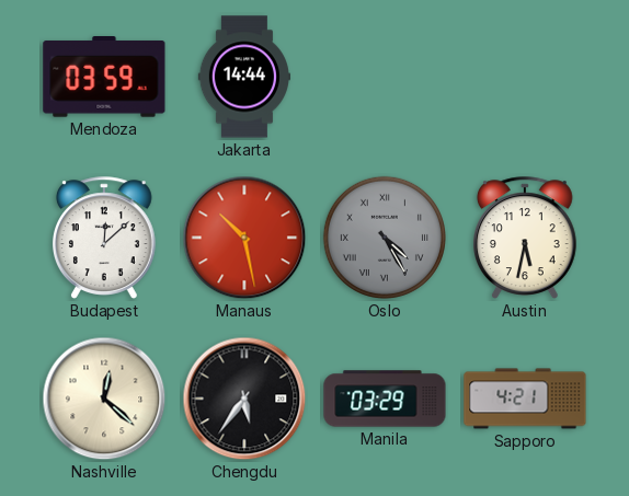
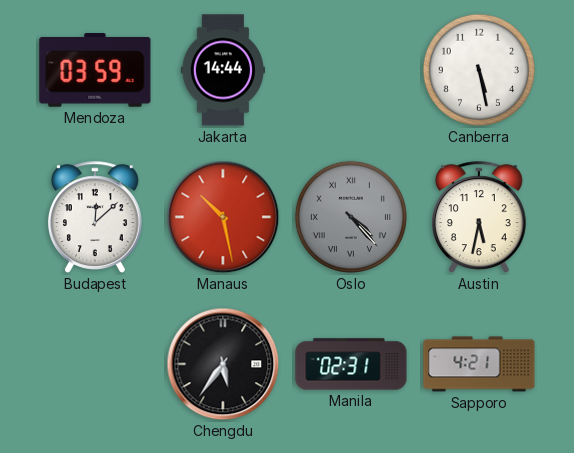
Canberra: none -> 5:28
Oslo: 4:25 -> 4:23
Nashville: 12:22 -> none
Manila: 03:29 -> 02:31
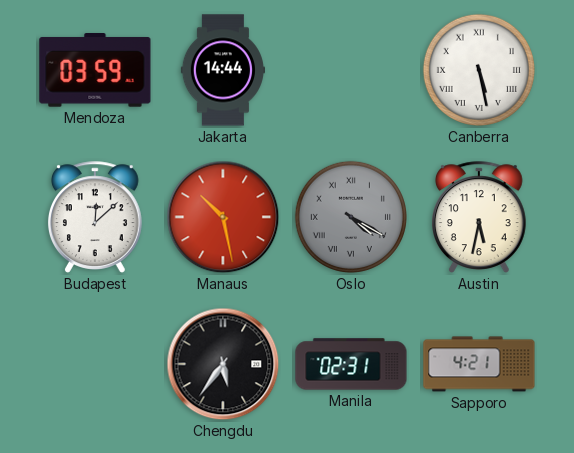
Canberra numerals: Arabic -> Roman
Oslo: 4:23 -> 4:20
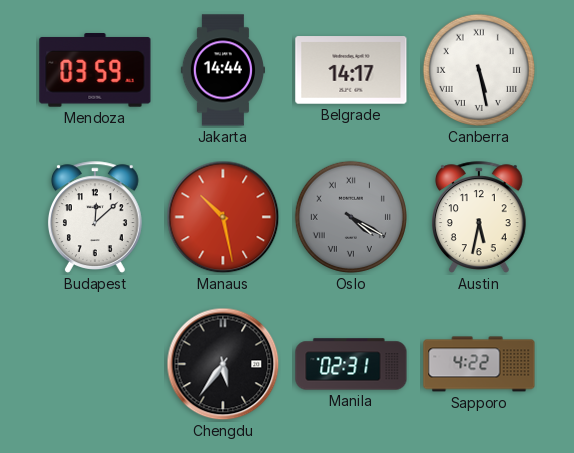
Belgrade: none -> 14:17
Sapporo: 4:21 -> 4:22
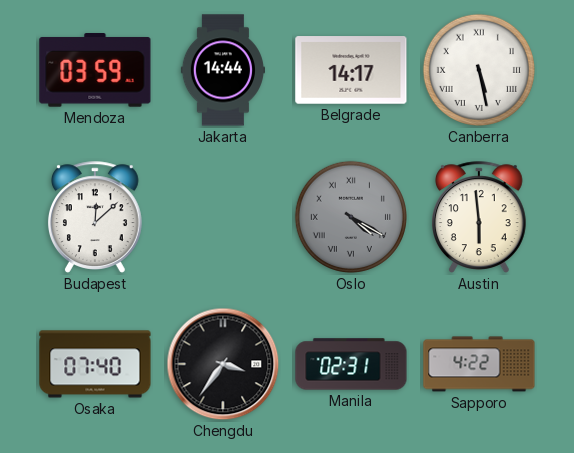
Manaus: 10:28 -> none
Austin: 5:32 -> 5:59
Osaka: none -> 07:40
Chengdu: 5:36 -> 3:36
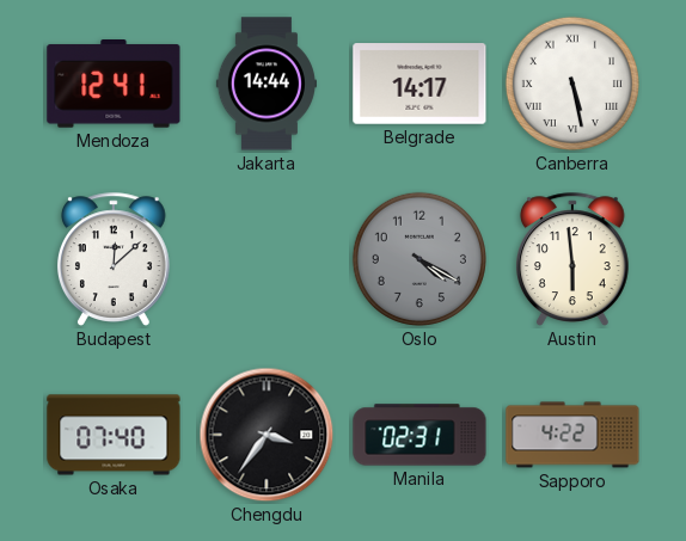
Mendoza: 03:59 -> 12:41
Oslo numerals: Roman -> Arabic
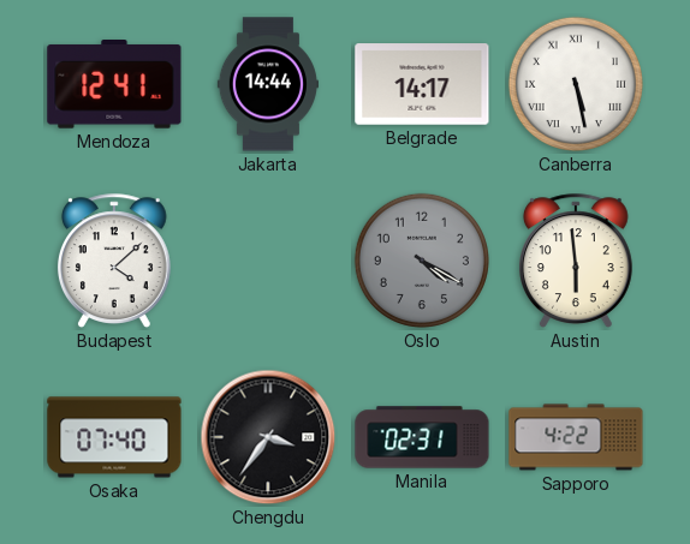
Budapest: 12:08 -> 4:08
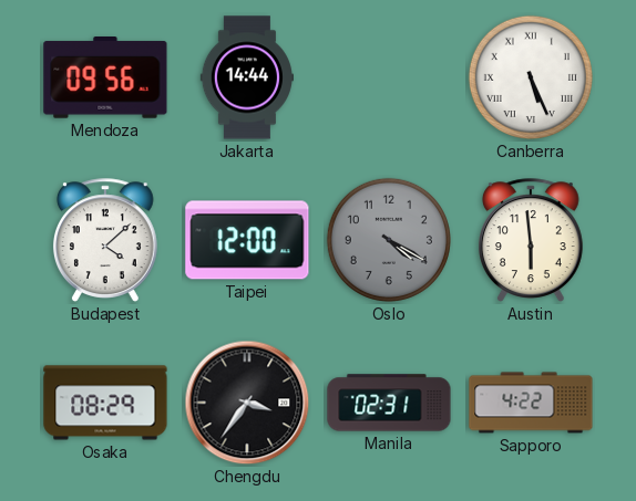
Mendoza: 12:41 -> 09:56
Belgrade: 14:17 -> none
Canberra: 5:28 -> 5:26
Taipei: none -> 12:00
Osaka: 07:40 -> 08:29
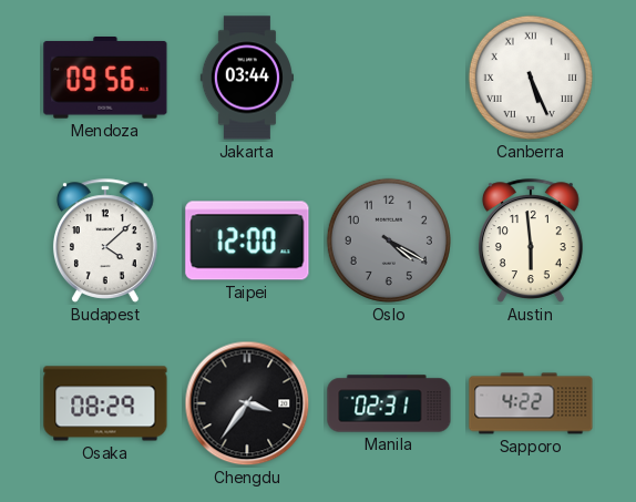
Jakarta: 14:44 -> 03:44
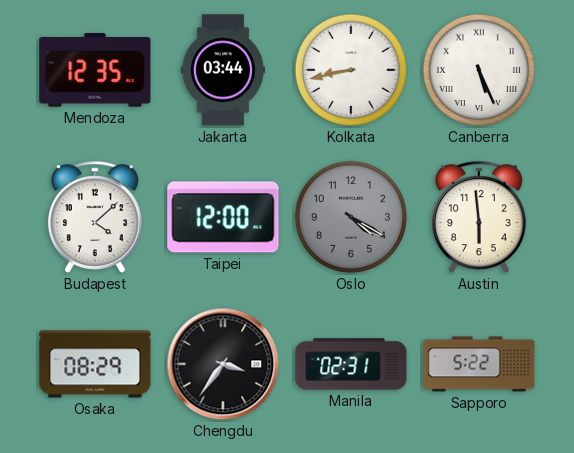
Mendoza: 09:56 -> 12:35
Kolkata: none -> 8:43
Sapporo: 4:22 -> 5:22
